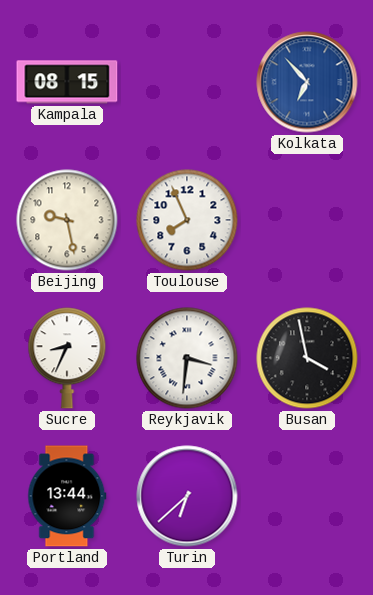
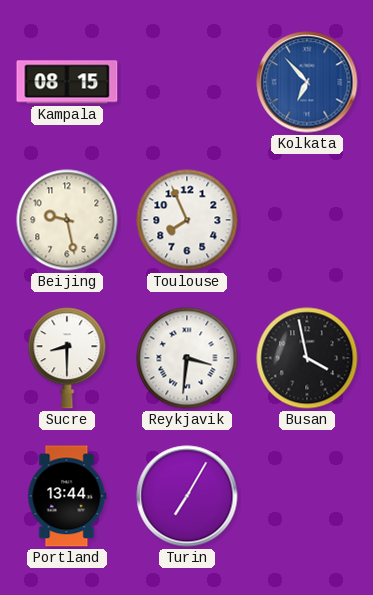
Sucre: 8:34 -> 8:30
Turin: 6:38 -> 7:05
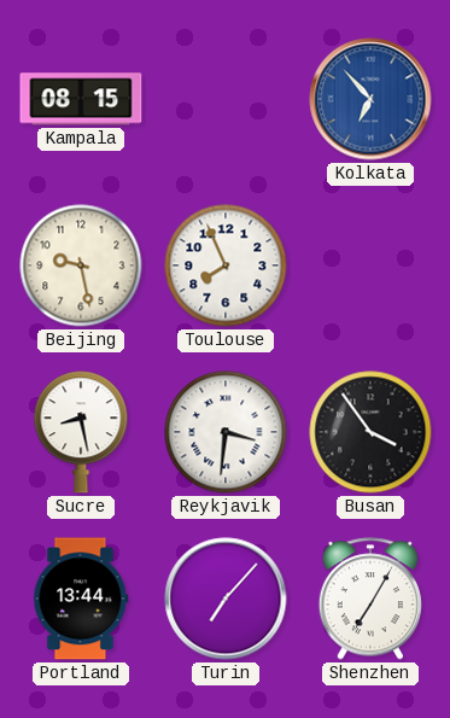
Sucre: 8:30 -> 8:28
Busan: 3:58 -> 3:54
Turin: 7:05 -> 7:07
Shenzhen: none -> 7:05
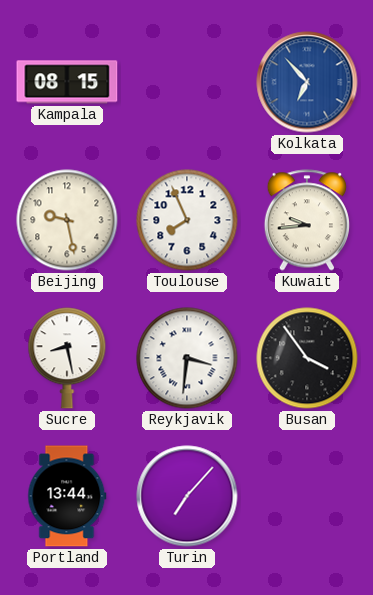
Kuwait: none -> 9:44
Shenzhen: 7:05 -> none
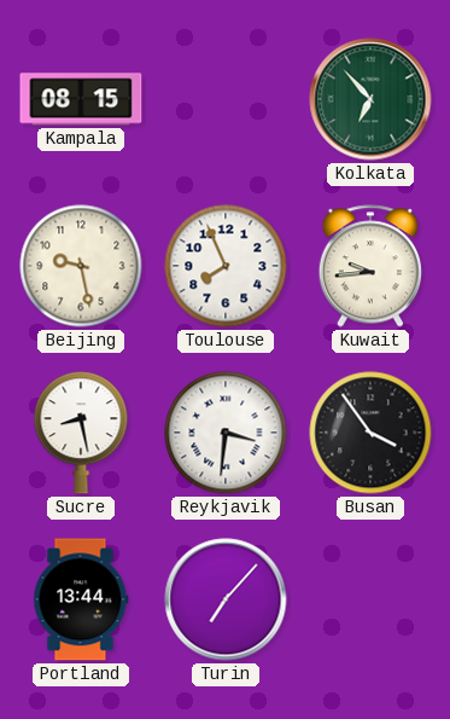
Kolkata dial: blue -> green
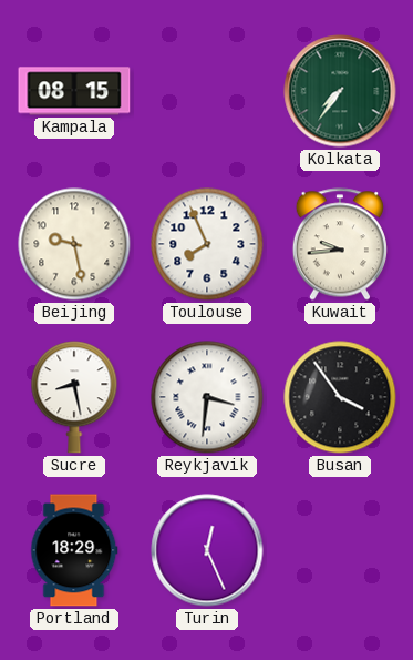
Kolkata: 6:53 -> 7:36
Portland: 13:44 -> 18:29
Turin: 7:07 -> 12:26
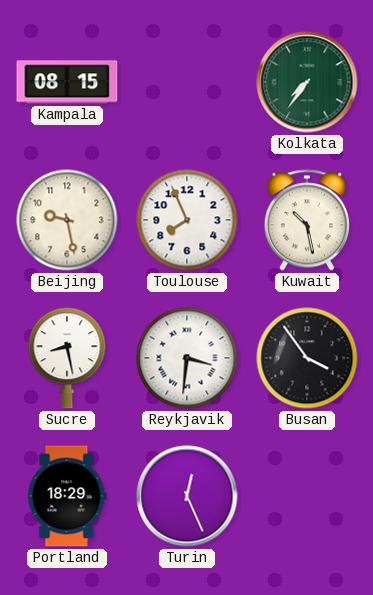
Kuwait: 9:44 -> 10:28
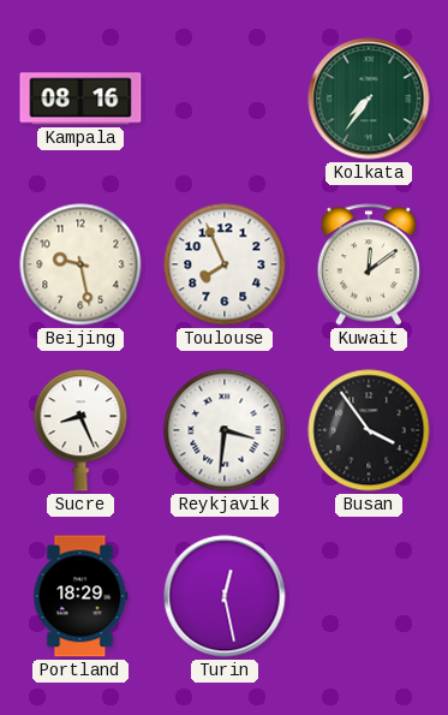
Kampala: 08:15 -> 08:16
Kuwait: 10:28 -> 12:09
Sucre: 8:28 -> 8:26
Turin: 12:26 -> 12:28
